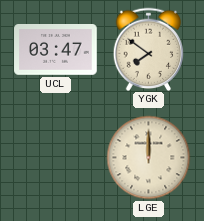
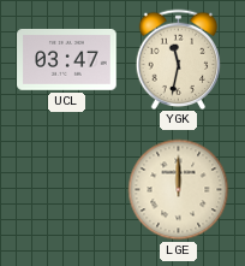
YGK: 7:51 -> 11:32
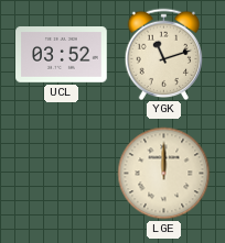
UCL: 03:47 -> 03:52
YGK: 11:32 -> 11:12
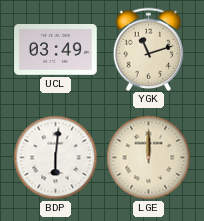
UCL: 03:52 -> 03:49
BDP: none -> 6:01
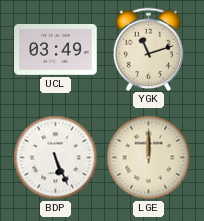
BDP: 6:01 -> 5:26
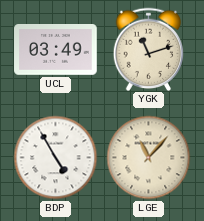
BDP: 5:26 -> 4:55
LGE: 12:00 -> 11:07
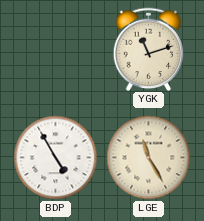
UCL: 03:49 -> none
LGE: 11:07 -> 11:25
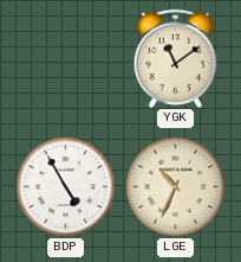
YGK: 11:12 -> 11:09
LGE: 11:25 -> 10:34
